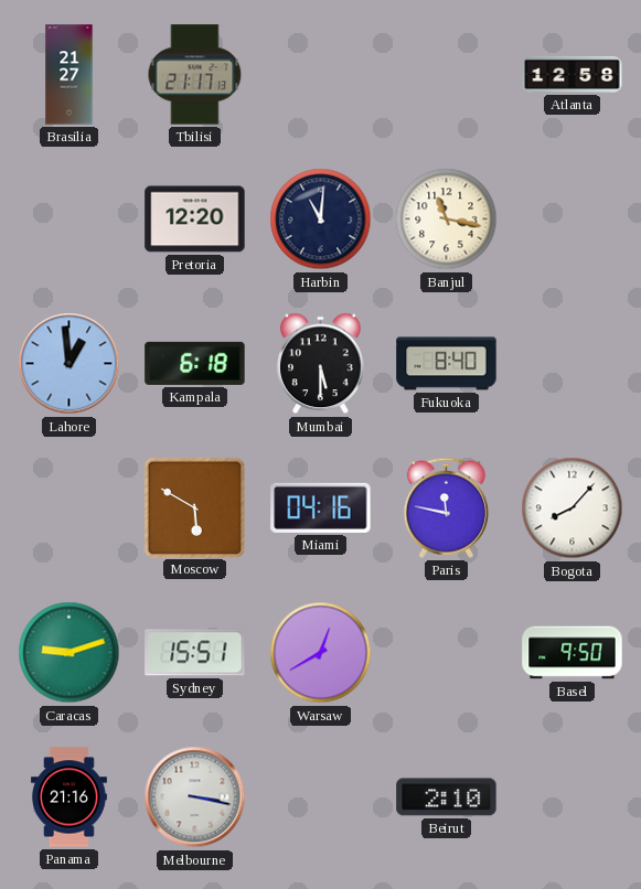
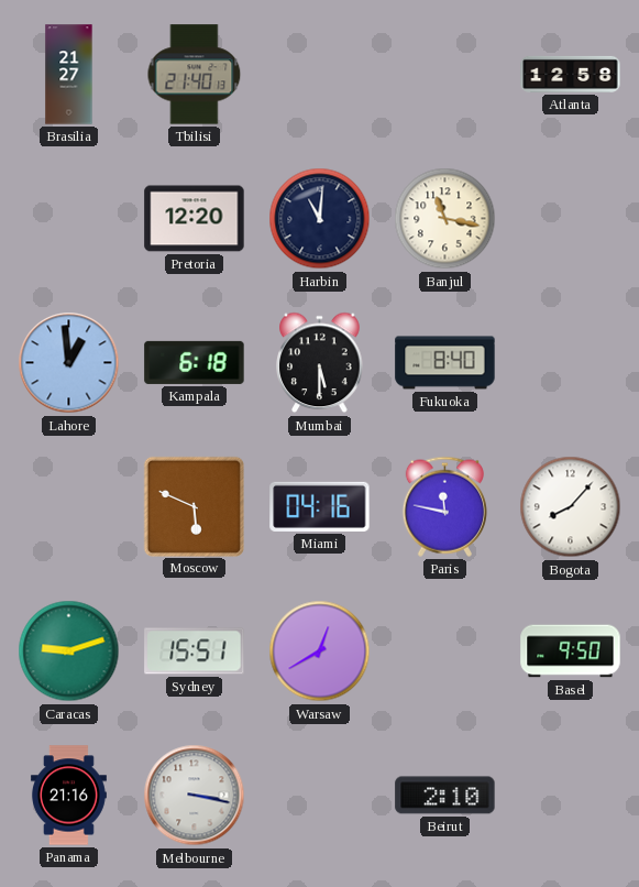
Tbilisi: 21:17 -> 21:40
Moscow: 5:50 -> 5:49
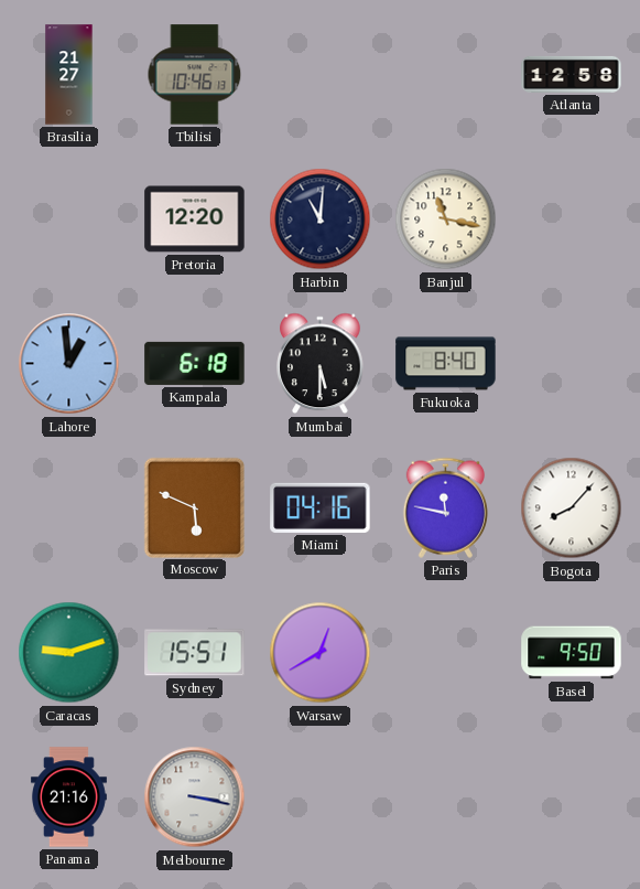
Tbilisi: 21:40 -> 10:46
Beirut: 2:10 -> none
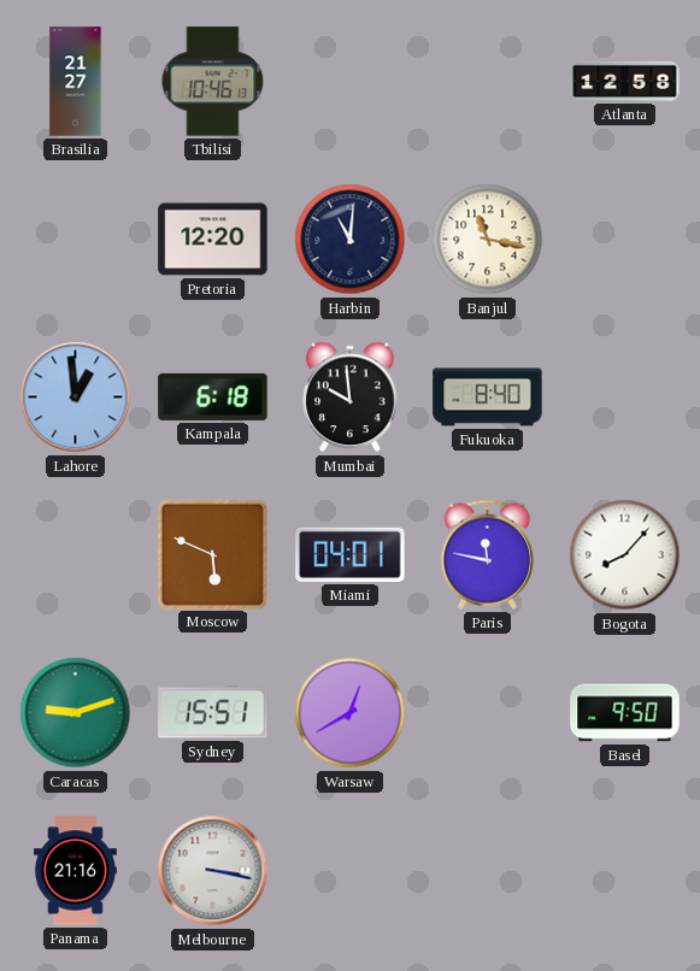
Mumbai: 5:30 -> 9:59
Miami: 04:16 -> 04:01
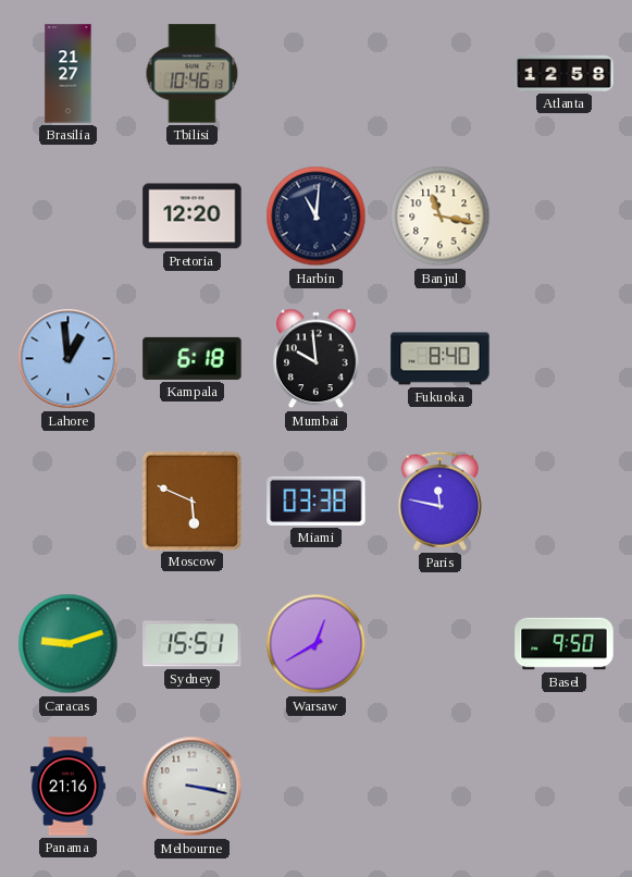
Miami: 04:01 -> 03:38
Bogota: 8:07 -> none
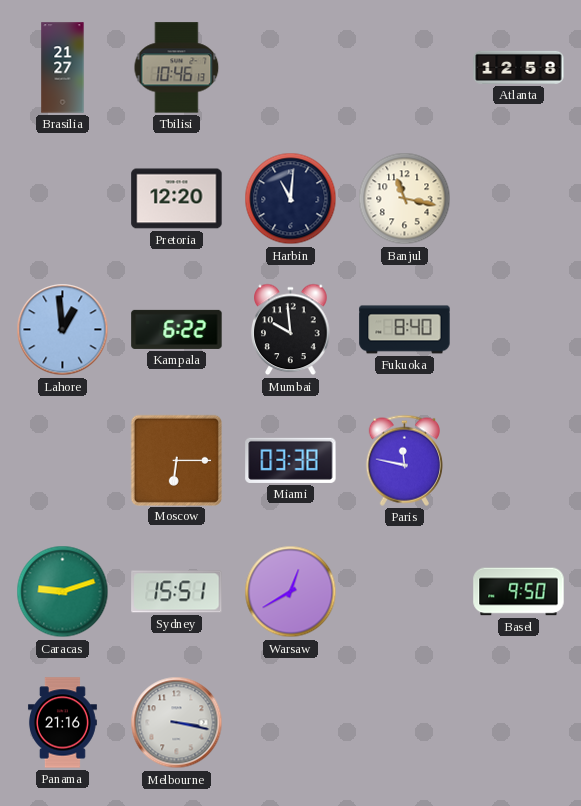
Kampala: 6:18 -> 6:22
Moscow: 5:49 -> 6:15
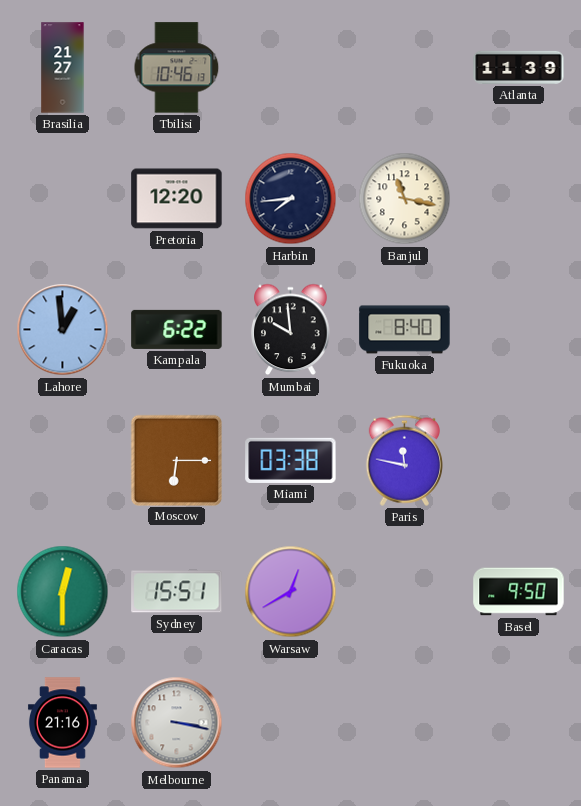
Atlanta: 12:58 -> 11:39
Harbin: 11:01 -> 7:44
Caracas: 9:12 -> 12:30
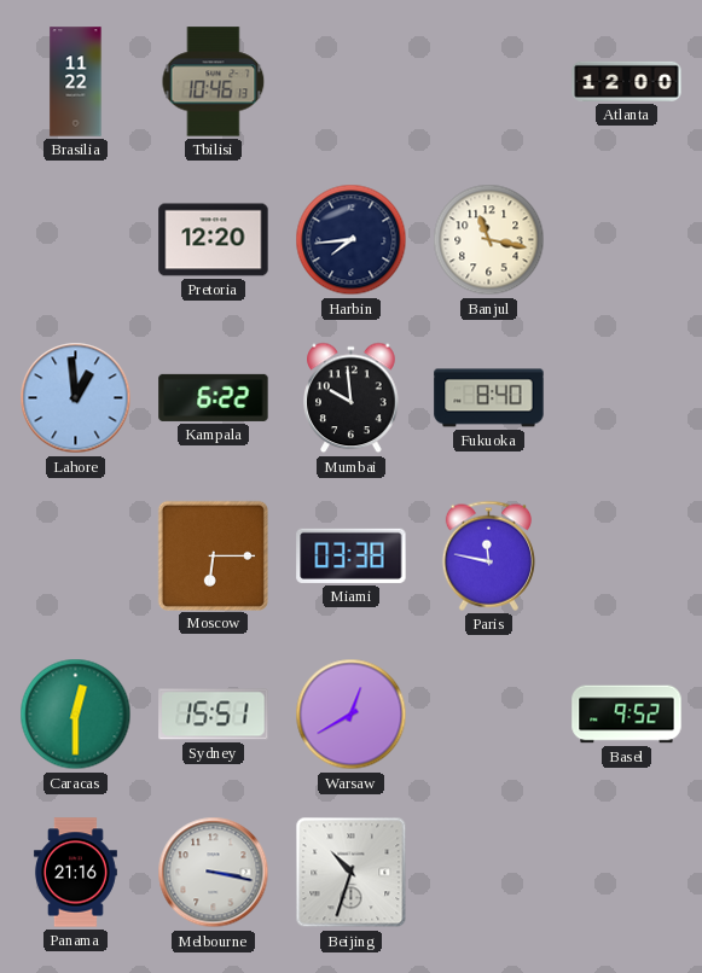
Brasilia: 21:27 -> 11:22
Atlanta: 11:39 -> 12:00
Basel: 9:50 -> 9:52
Beijing: none -> 10:33
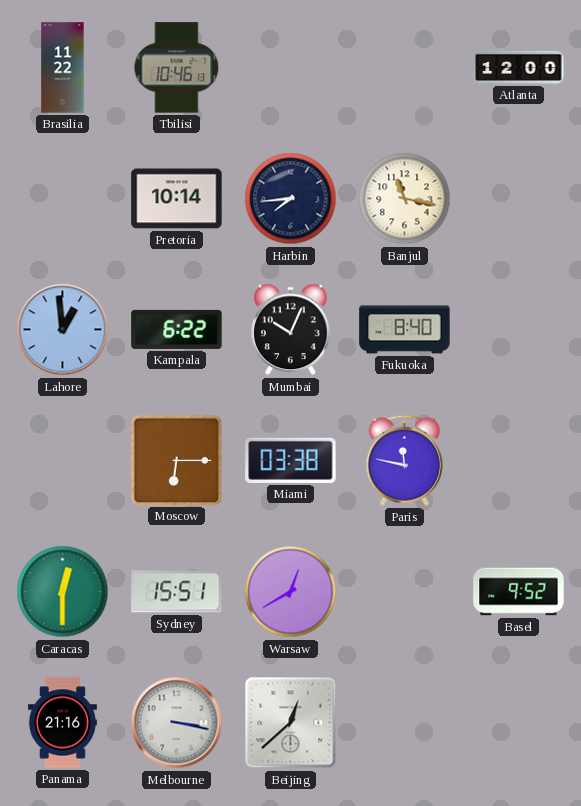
Pretoria: 12:20 -> 10:14
Mumbai: 9:59 -> 10:04
Beijing: 10:33 -> 12:38
